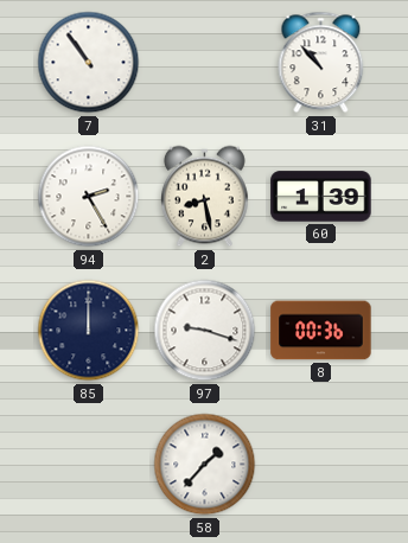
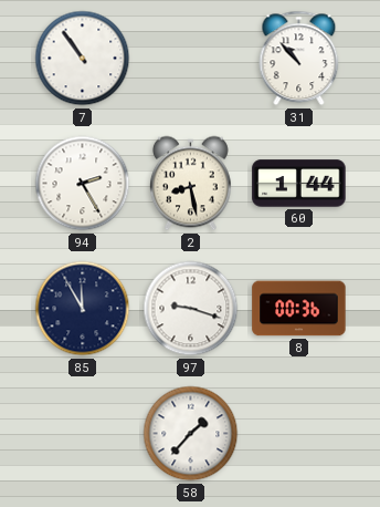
60: 1:39 -> 1:44
85: 12:00 -> 11:55
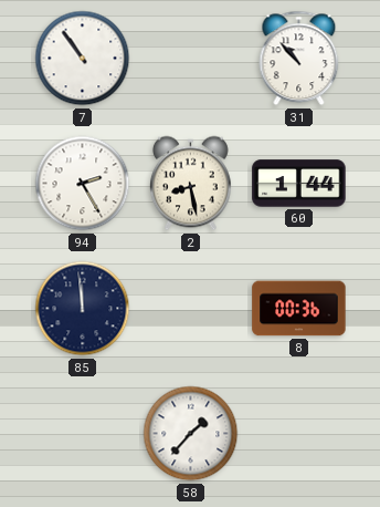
85: 11:55 -> 11:59
97: 9:18 -> none
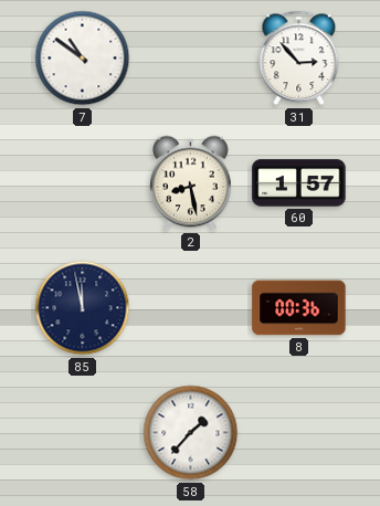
7: 10:54 -> 10:51
31: 10:53 -> 2:53
94: 2:25 -> none
60: 1:44 -> 1:57
85: 11:59 -> 11:58
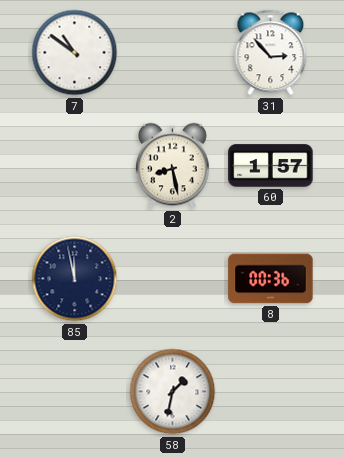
58: 1:37 -> 1:32
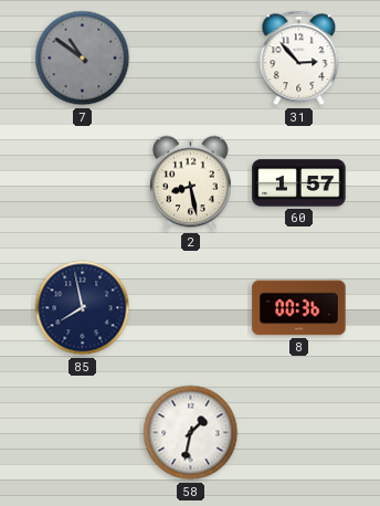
7 dial: white -> grey
85: 11:58 -> 7:58
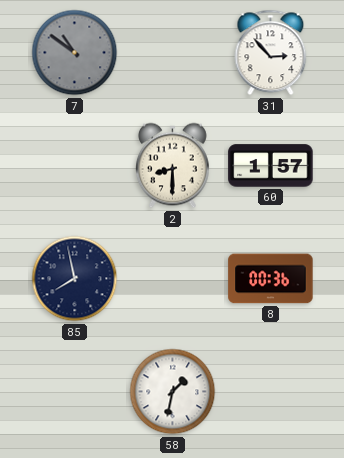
2: 8:28 -> 8:30
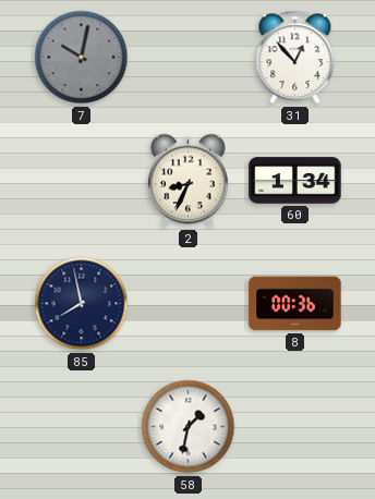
7: 10:51 -> 10:02
31: 2:53 -> 12:53
2: 8:30 -> 8:34
60: 1:57 -> 1:34
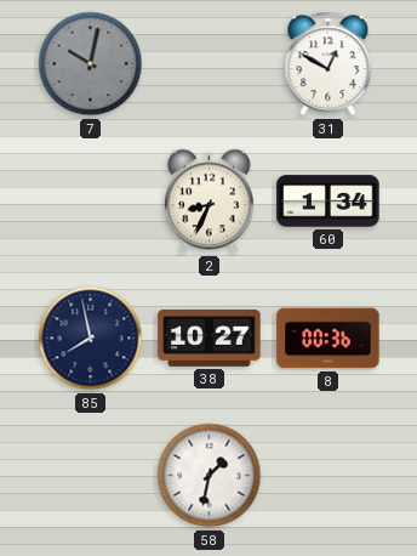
31: 12:53 -> 12:50
38: none -> 10:27
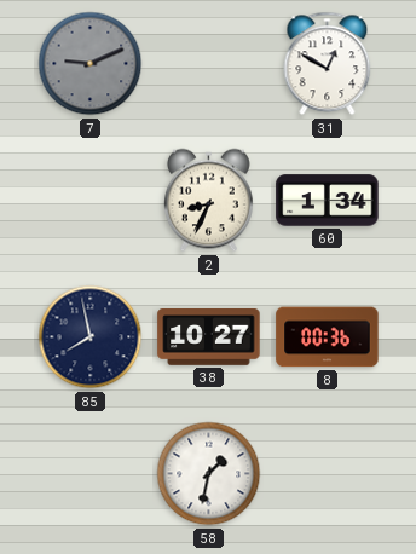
7: 10:02 -> 9:11
